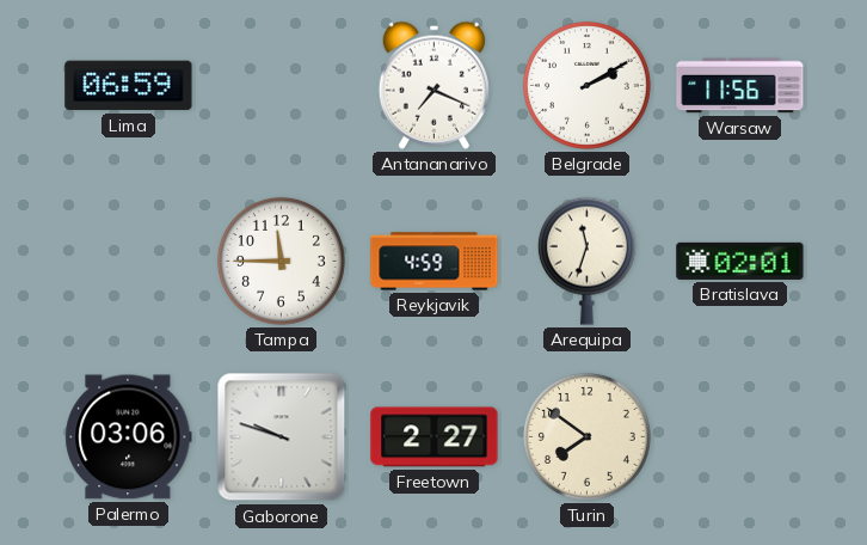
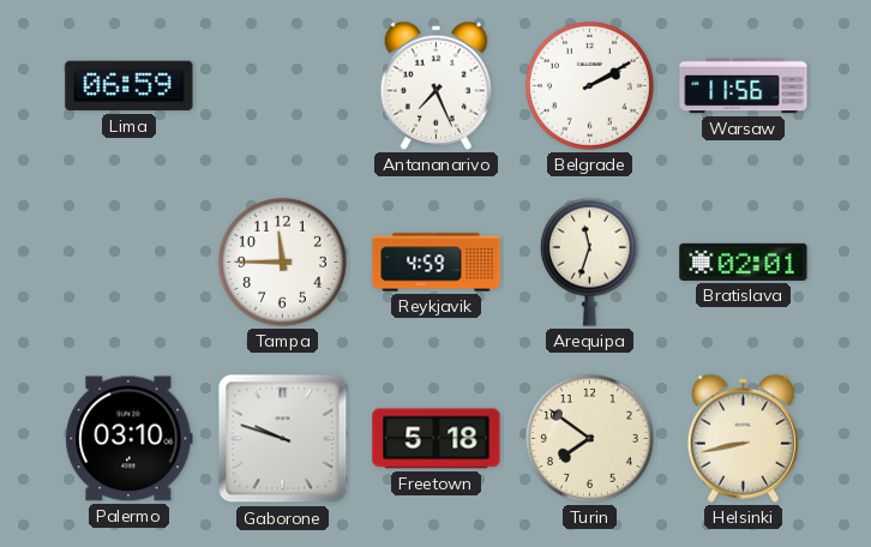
Antananarivo: 7:19 -> 7:26
Palermo: 03:06 -> 03:10
Freetown: 2:27 -> 5:18
Helsinki: none -> 8:43
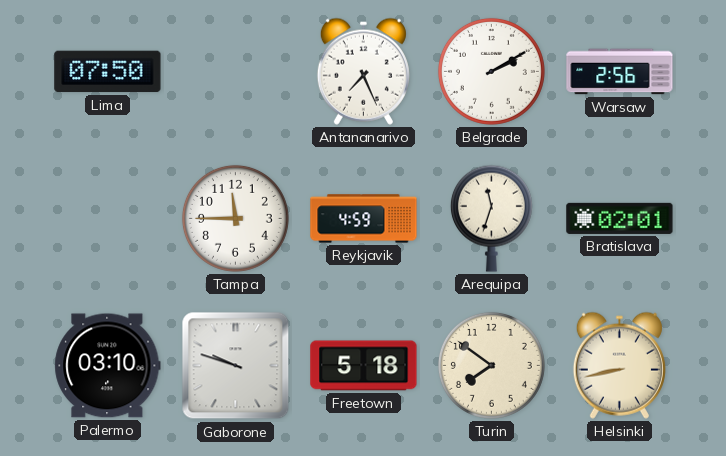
Lima: 06:59 -> 07:50
Warsaw: 11:56 -> 2:56
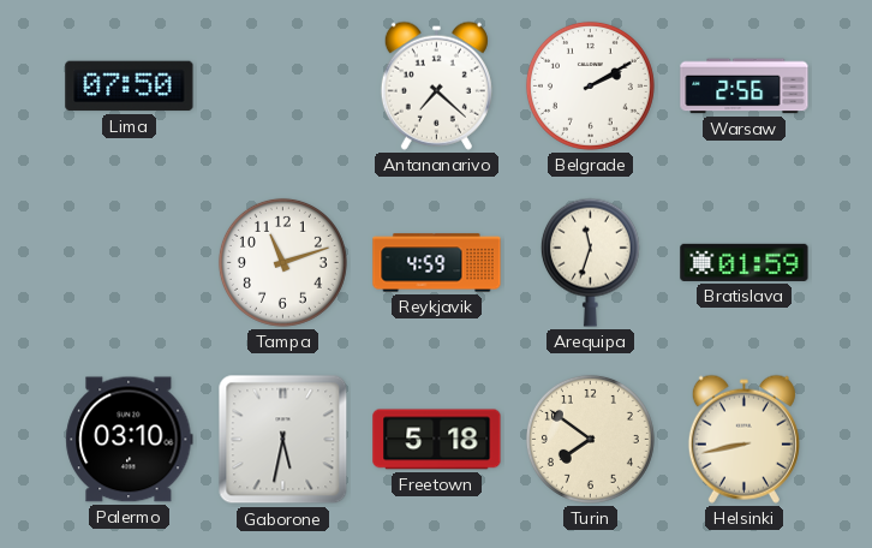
Antananarivo: 7:26 -> 7:22
Tampa: 11:45 -> 11:12
Bratislava: 02:01 -> 01:59
Gaborone: 9:48 -> 5:32
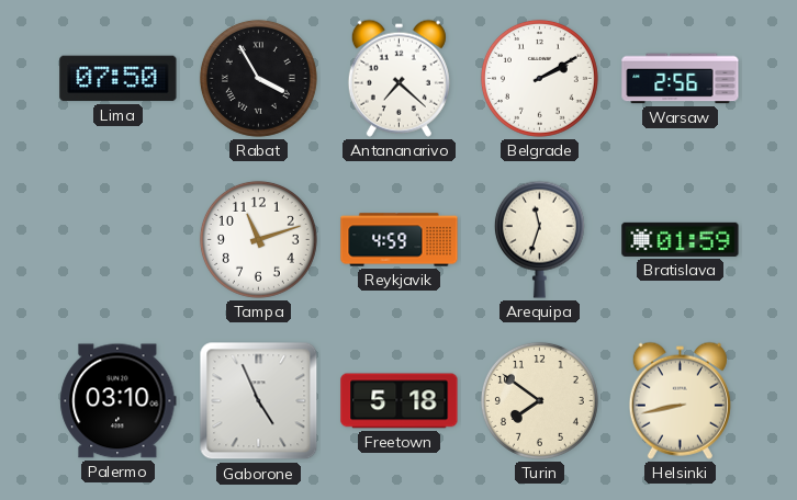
Rabat: none -> 3:55
Gaborone: 5:32 -> 4:56
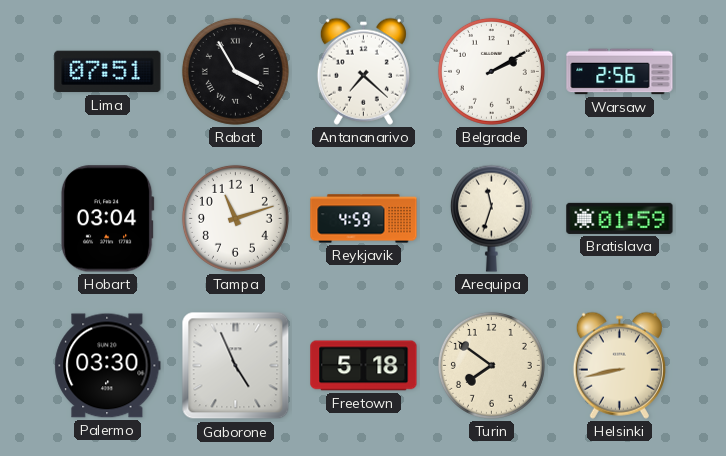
Lima: 07:50 -> 07:51
Hobart: none -> 03:04
Palermo: 03:10 -> 03:30
